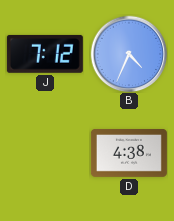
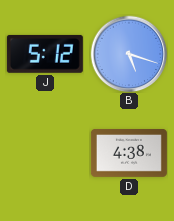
J: 7:12 -> 5:12
B: 4:34 -> 5:18
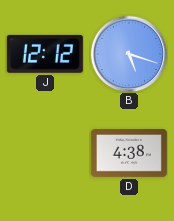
J: 5:12 -> 12:12
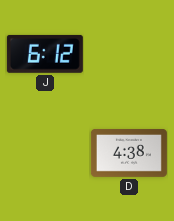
J: 12:12 -> 6:12
B: 5:18 -> none
